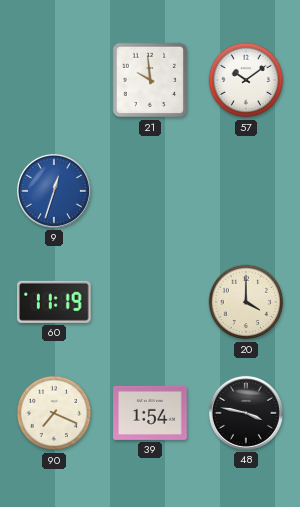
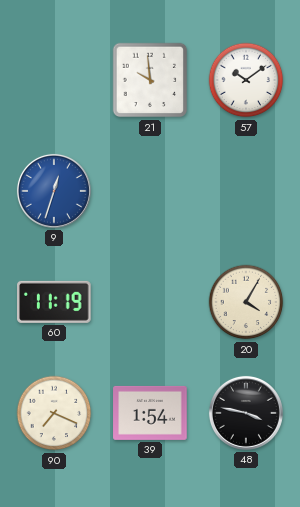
20: 4:00 -> 4:05
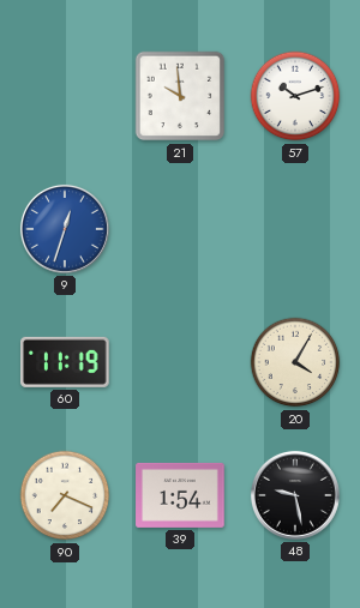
57: 10:09 -> 10:12
48: 3:47 -> 9:28
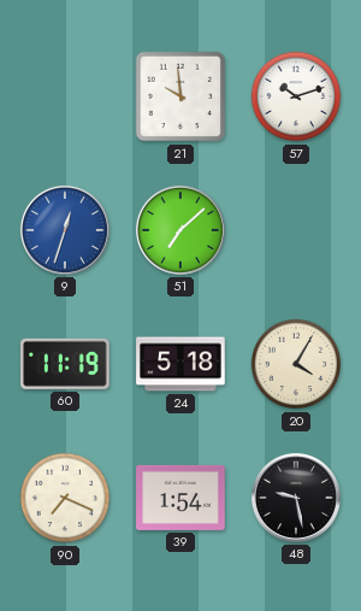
51: none -> 7:08
24: none -> 5:18
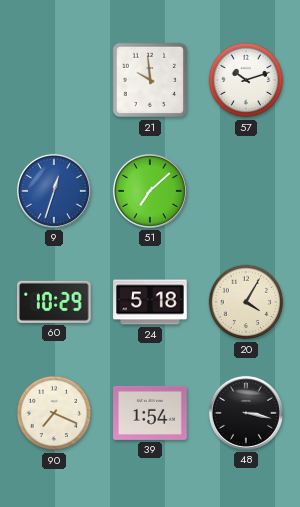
60: 11:19 -> 10:29
48: 9:28 -> 3:17
